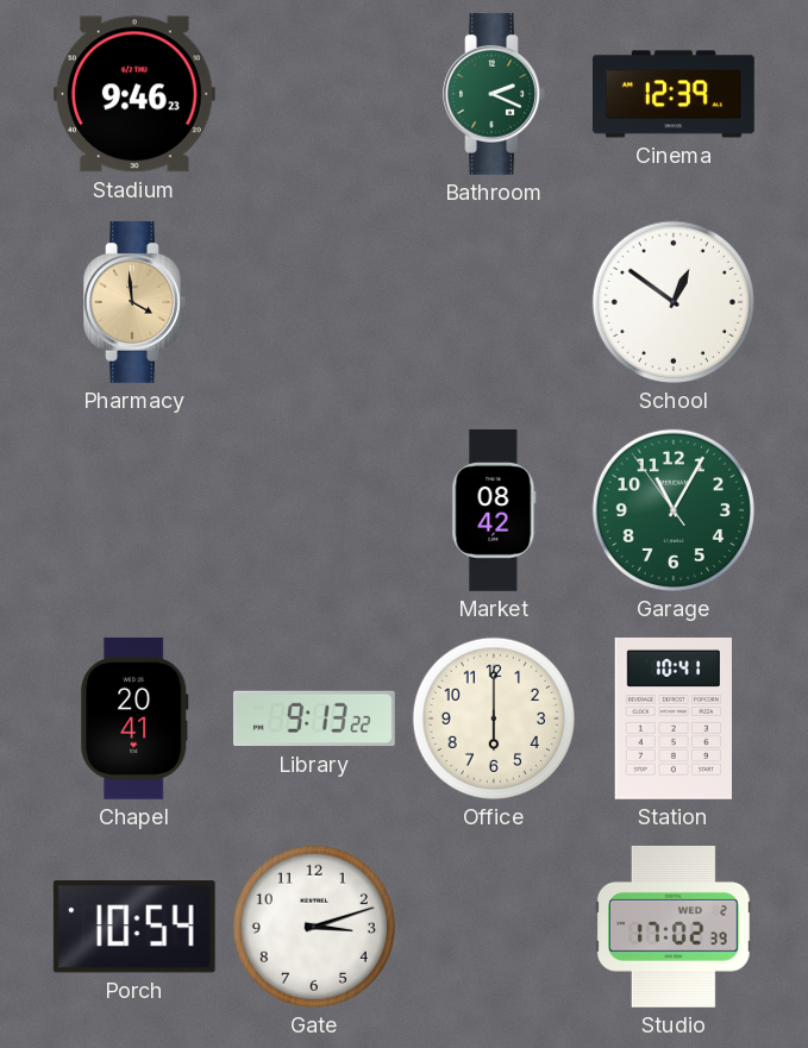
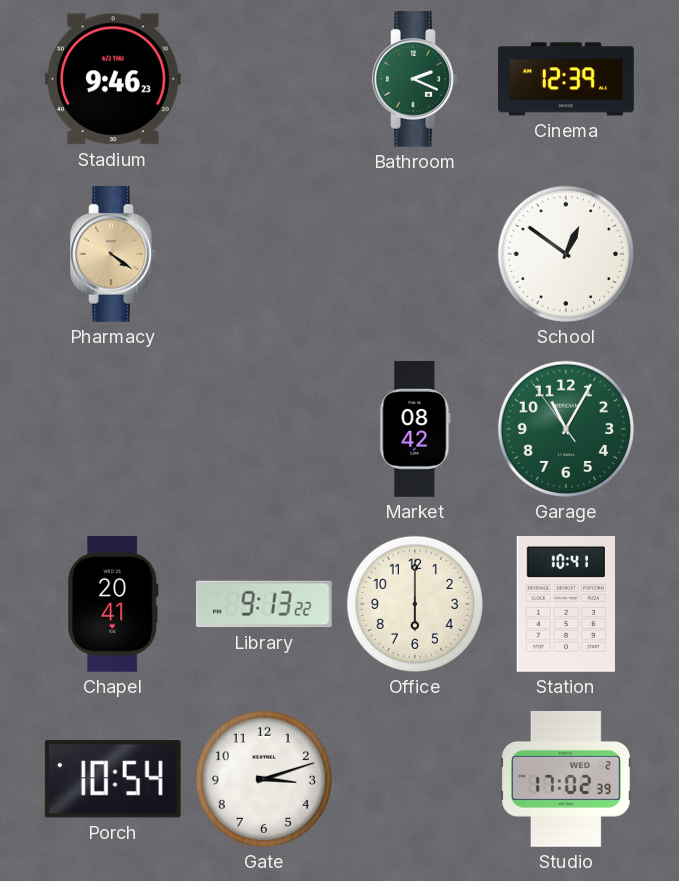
Pharmacy: 3:59 -> 4:21
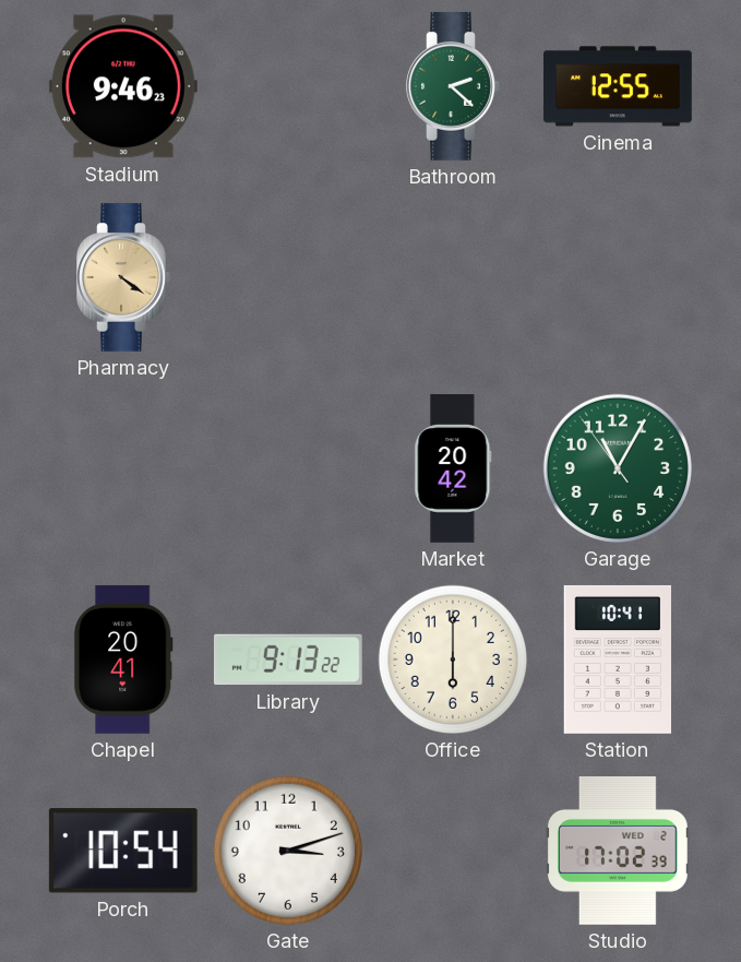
Bathroom: 2:19 -> 2:22
Cinema: 12:39 -> 12:55
School: 12:51 -> none
Market: 08:42 -> 20:42
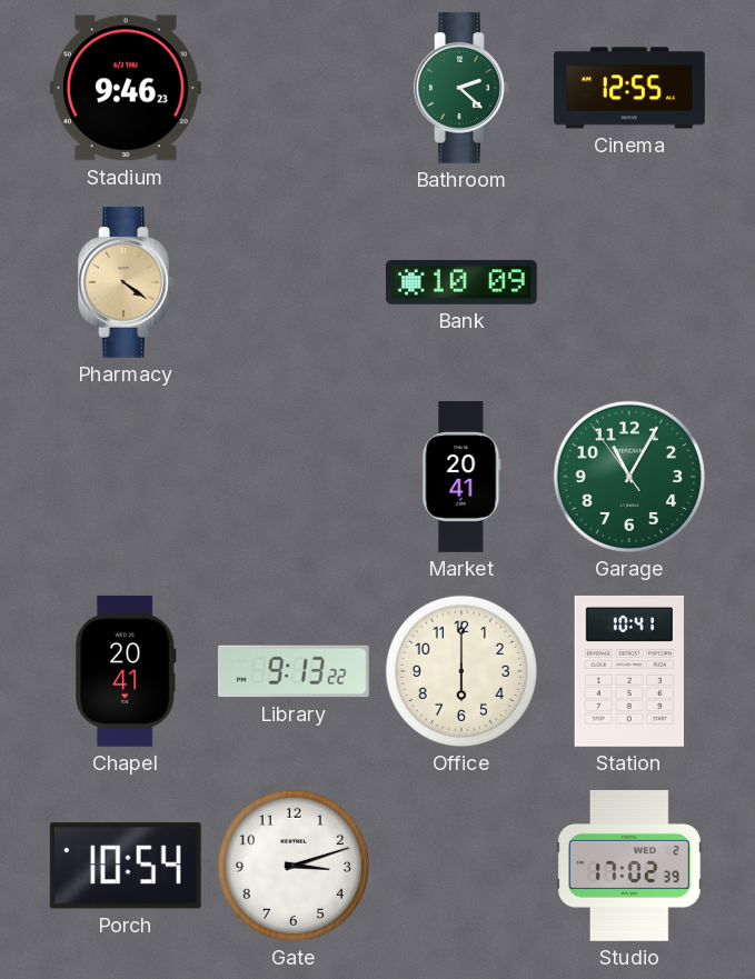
Bank: none -> 10:09
Market: 20:42 -> 20:41
